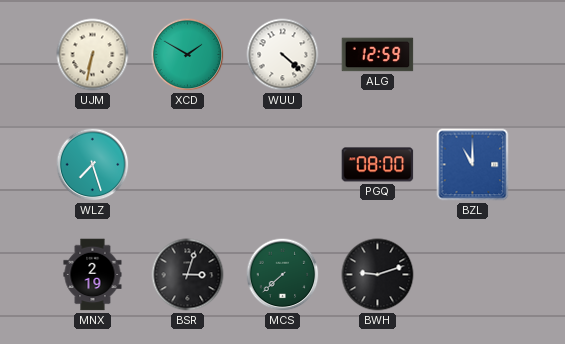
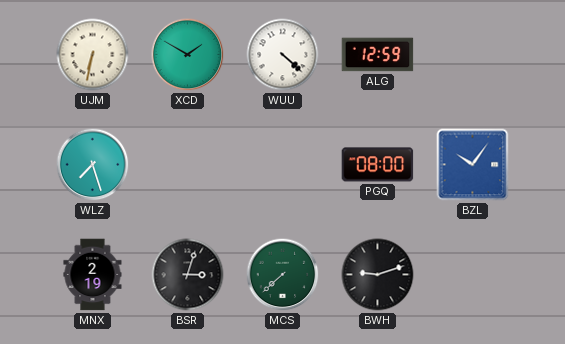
BZL: 11:00 -> 10:06
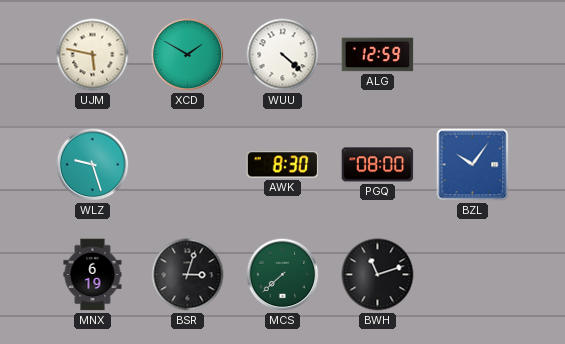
UJM: 6:32 -> 5:47
WLZ: 7:27 -> 9:27
AWK: none -> 8:30
MNX: 2:19 -> 6:19
BWH: 9:12 -> 11:12
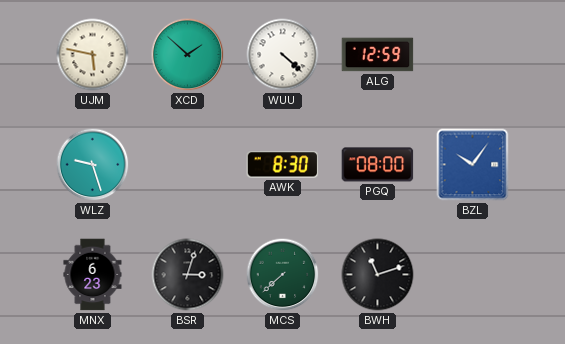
XCD: 1:50 -> 1:52
MNX: 6:19 -> 6:23
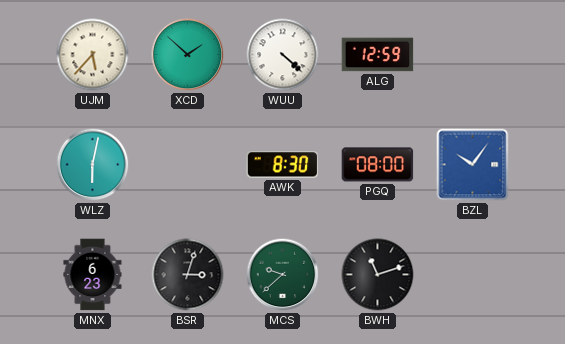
UJM: 5:47 -> 5:37
WLZ: 9:27 -> 6:02
MCS: 7:38 -> 9:38
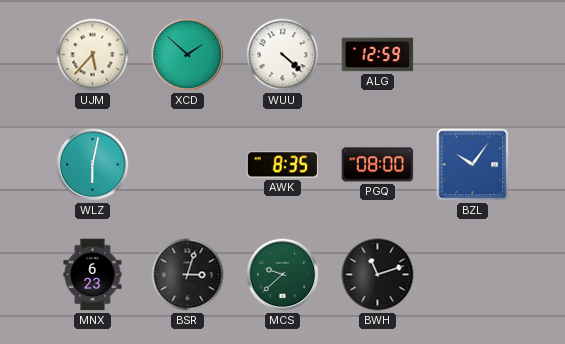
AWK: 8:30 -> 8:35
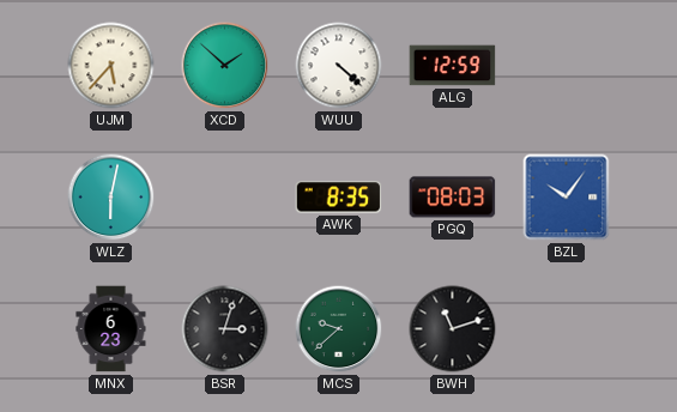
PGQ: 08:00 -> 08:03
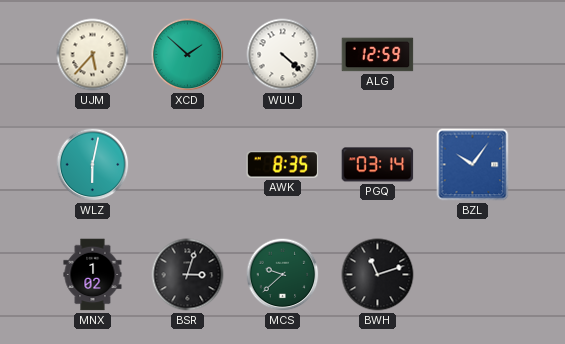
PGQ: 08:03 -> 03:14
MNX: 6:23 -> 1:02
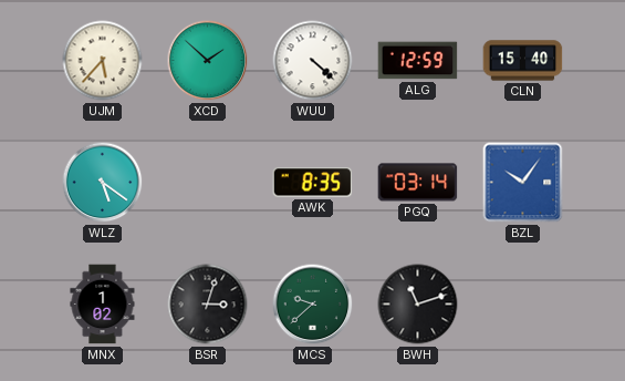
CLN: none -> 15:40
WLZ: 6:02 -> 5:21
